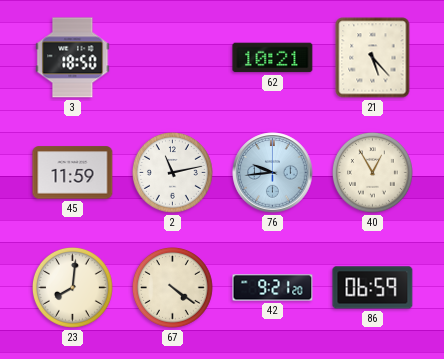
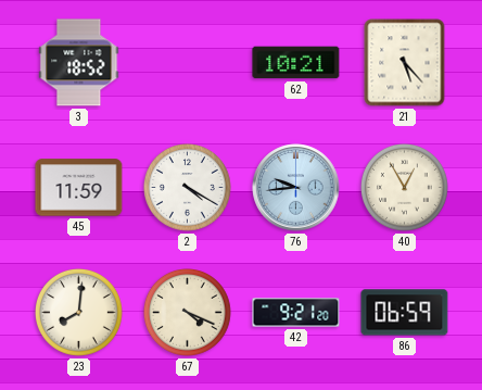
3: 18:50 -> 18:52
2: 11:13 -> 4:20
67: 4:21 -> 4:19
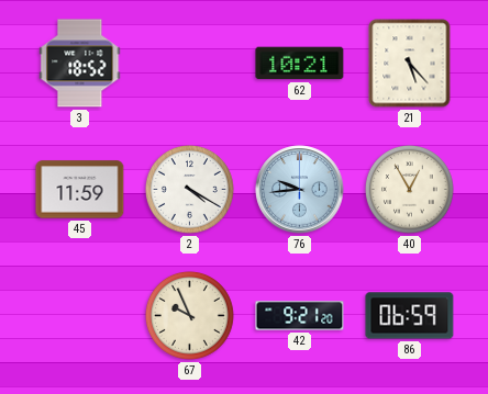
23: 8:01 -> none
67: 4:19 -> 9:56
